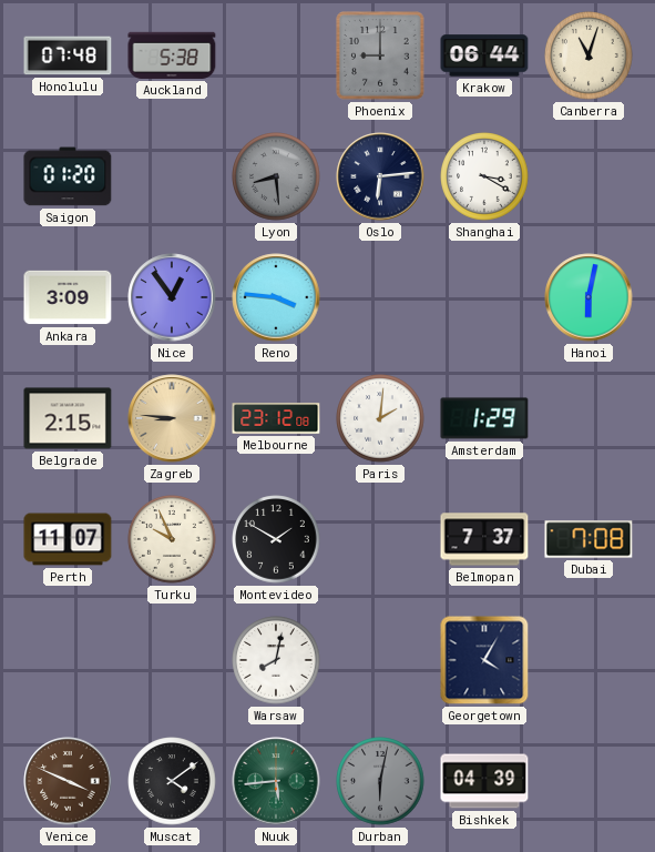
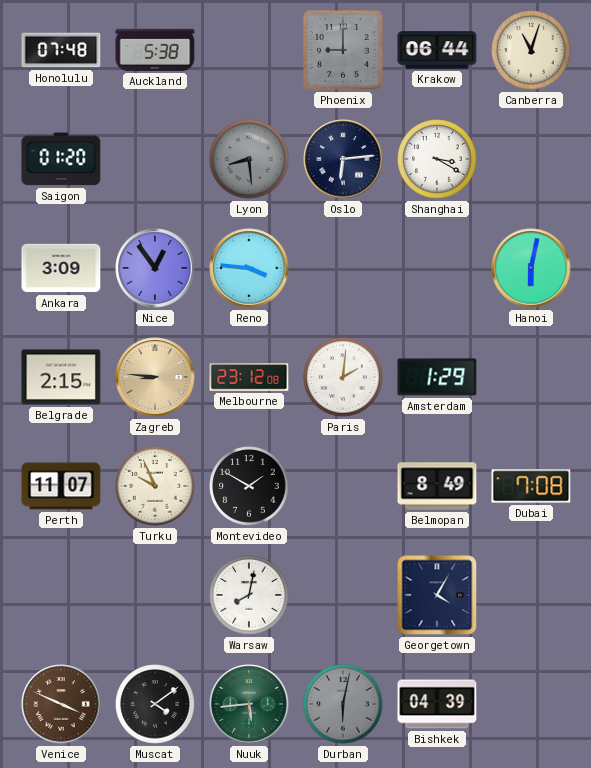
Belmopan: 7:37 -> 8:49
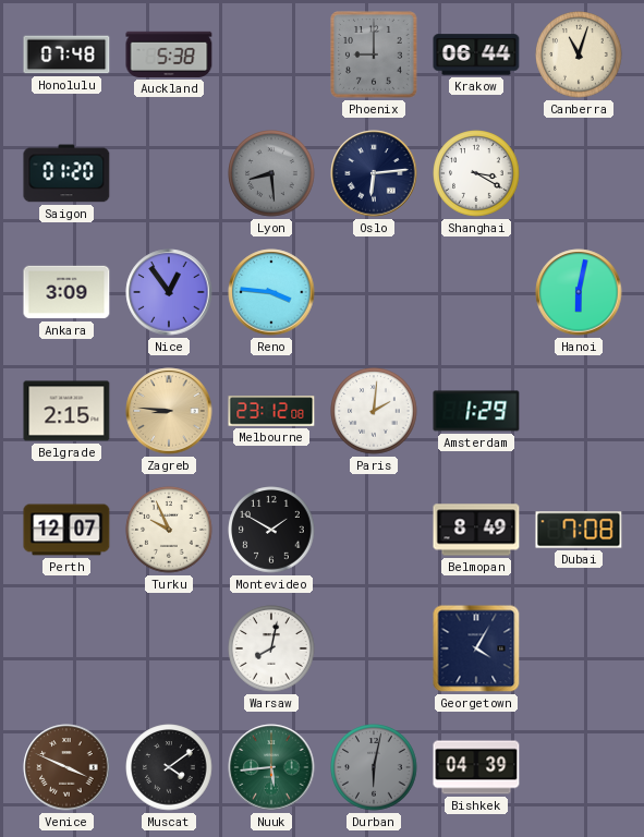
Perth: 11:07 -> 12:07
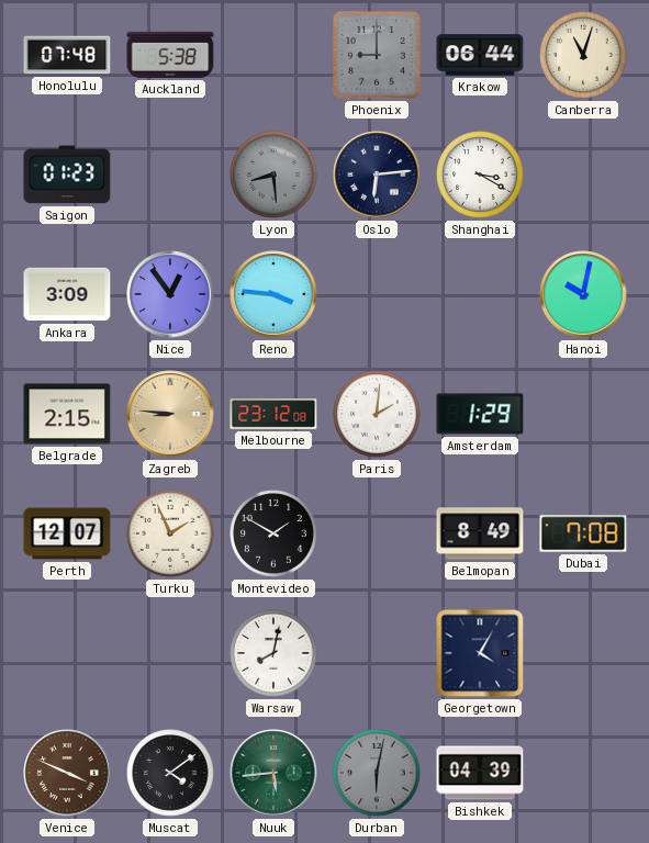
Saigon: 01:20 -> 01:23
Hanoi: 6:02 -> 10:02
Turku: 9:56 -> 1:56
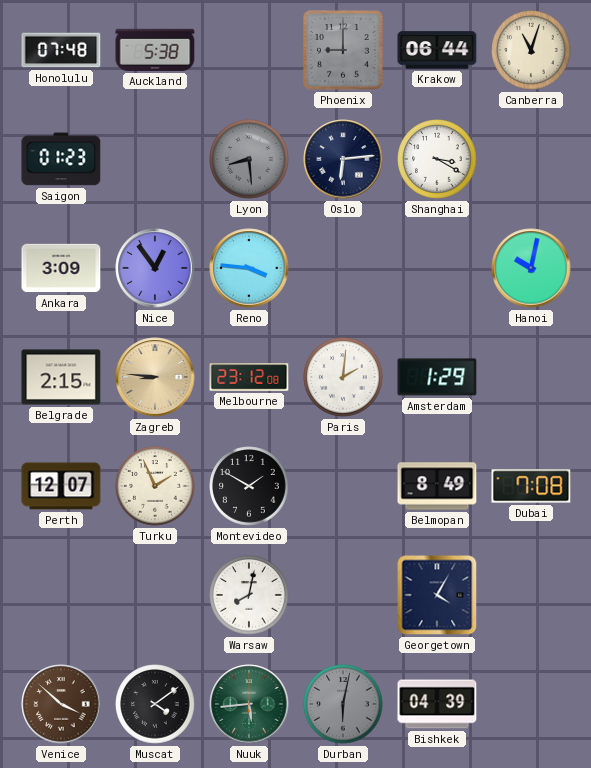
Venice: 3:49 -> 3:52
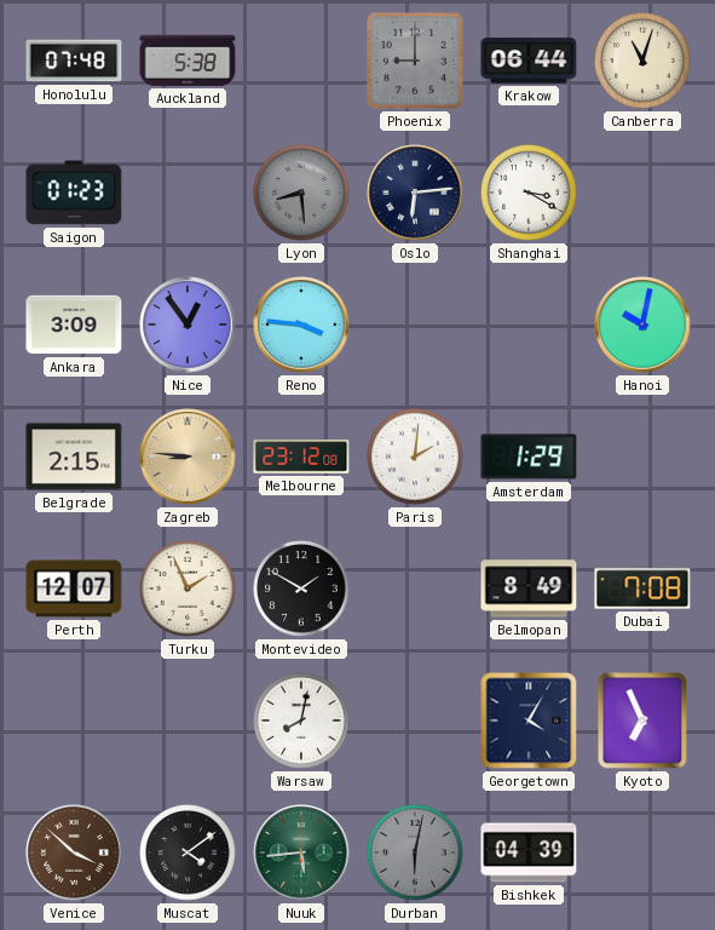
Kyoto: none -> 6:56
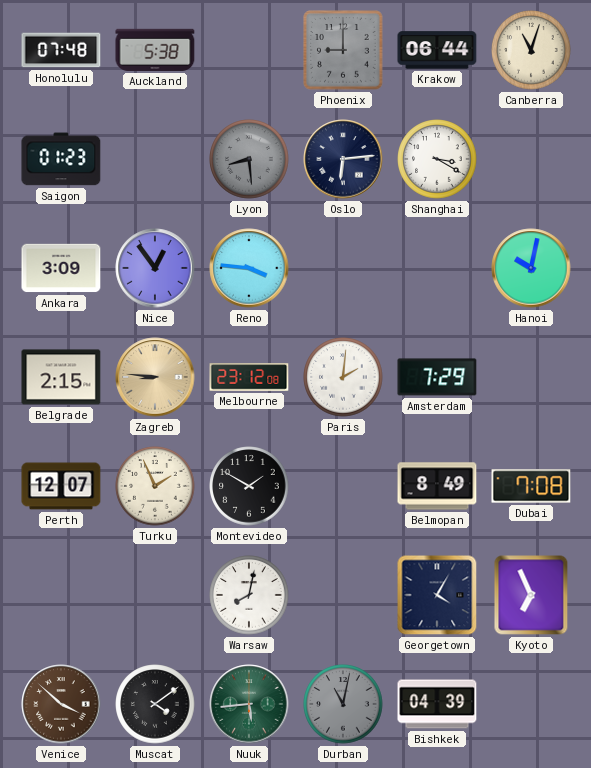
Amsterdam: 1:29 -> 7:29
Durban: 6:02 -> 11:02
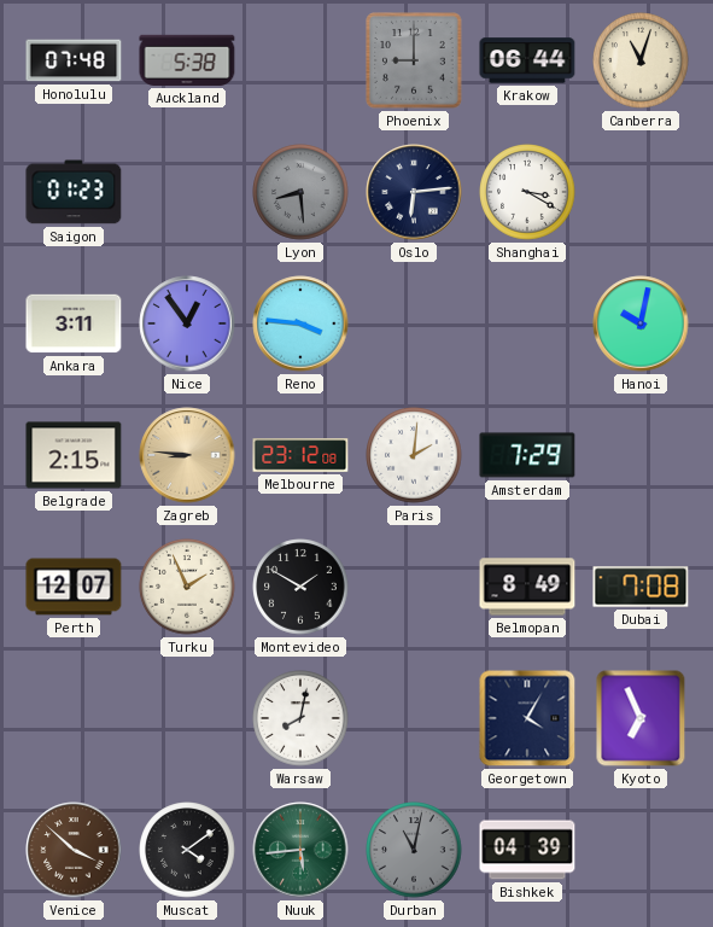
Ankara: 3:09 -> 3:11
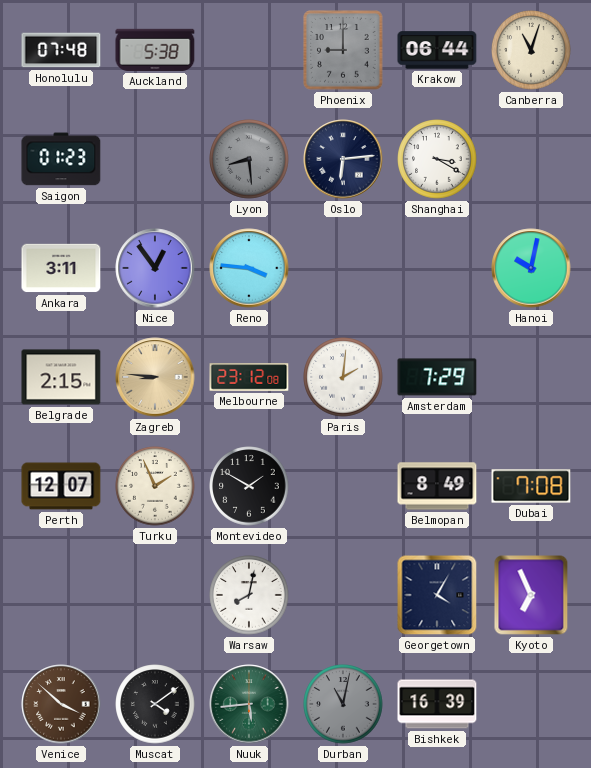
Bishkek: 04:39 -> 16:39
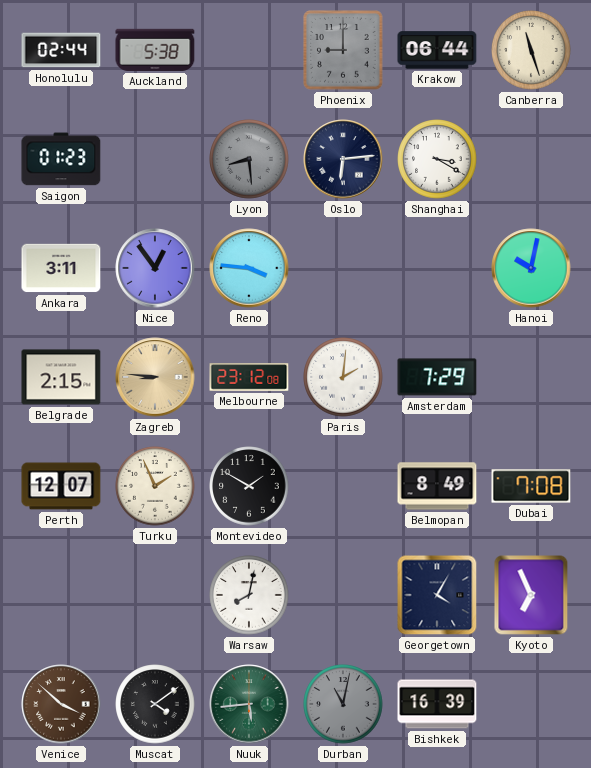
Honolulu: 07:48 -> 02:44
Canberra: 11:03 -> 11:27
